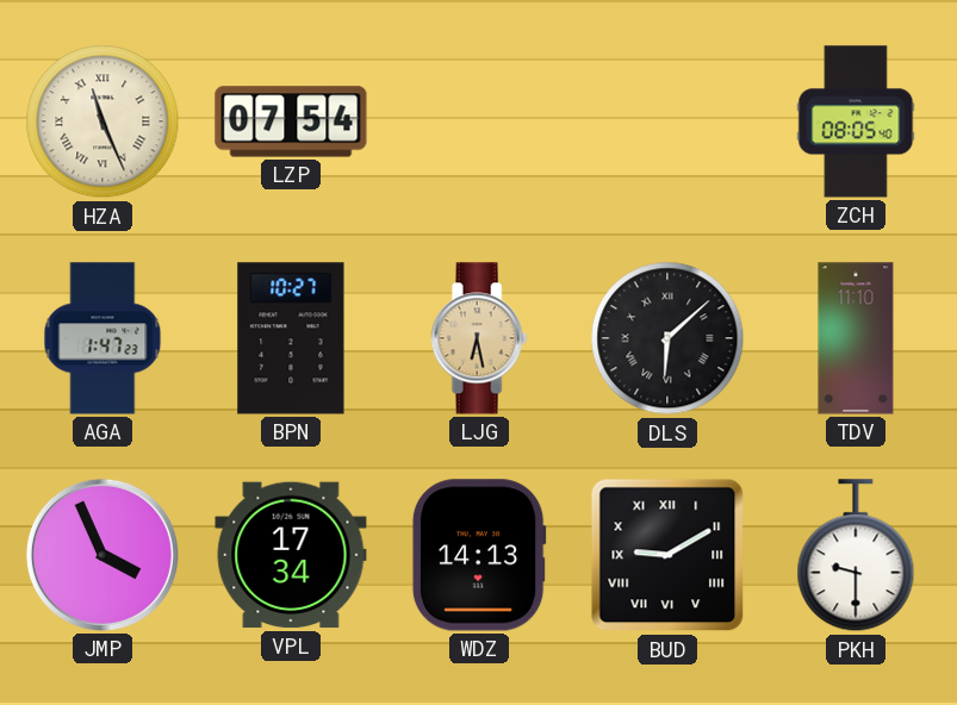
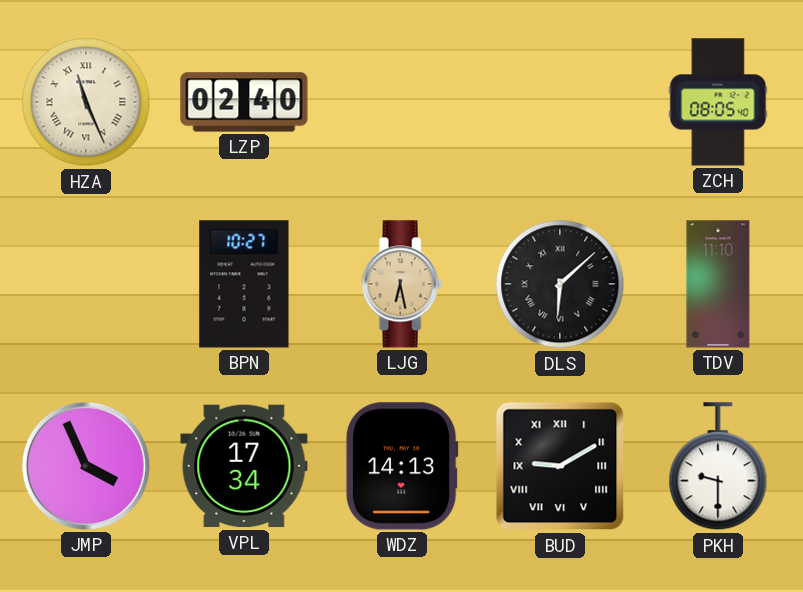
LZP: 07:54 -> 02:40
AGA: 1:47 -> none
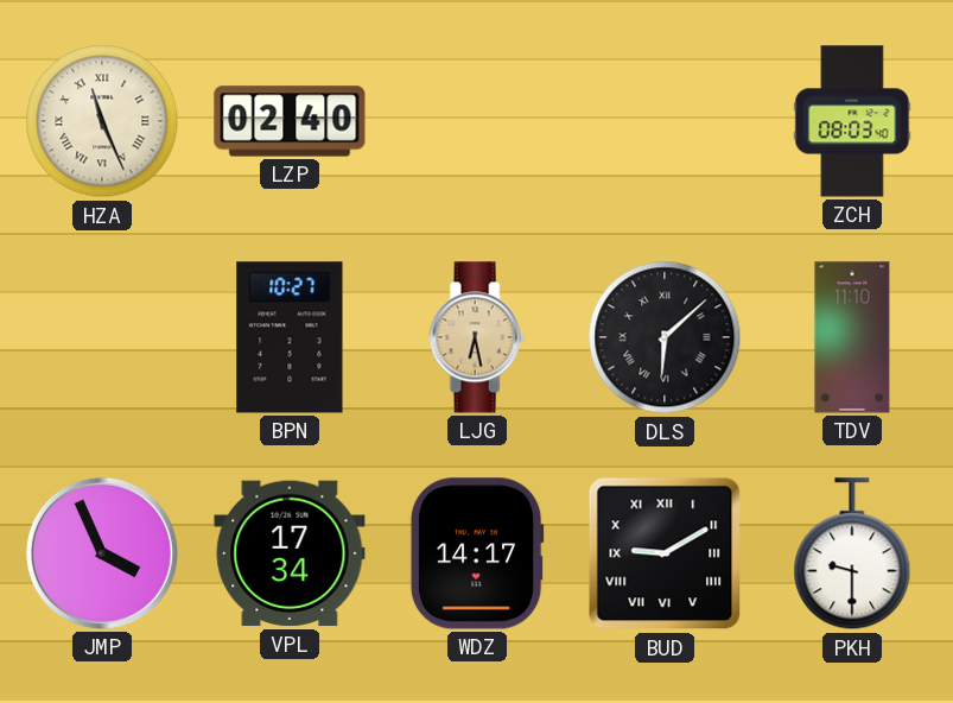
ZCH: 08:05 -> 08:03
WDZ: 14:13 -> 14:17
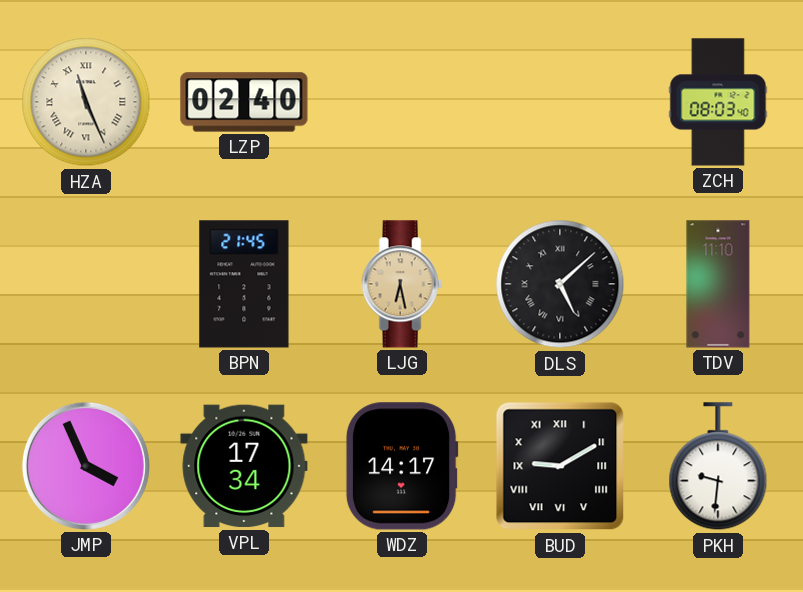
BPN: 10:27 -> 21:45
DLS: 6:08 -> 5:08
PKH: 9:30 -> 9:31
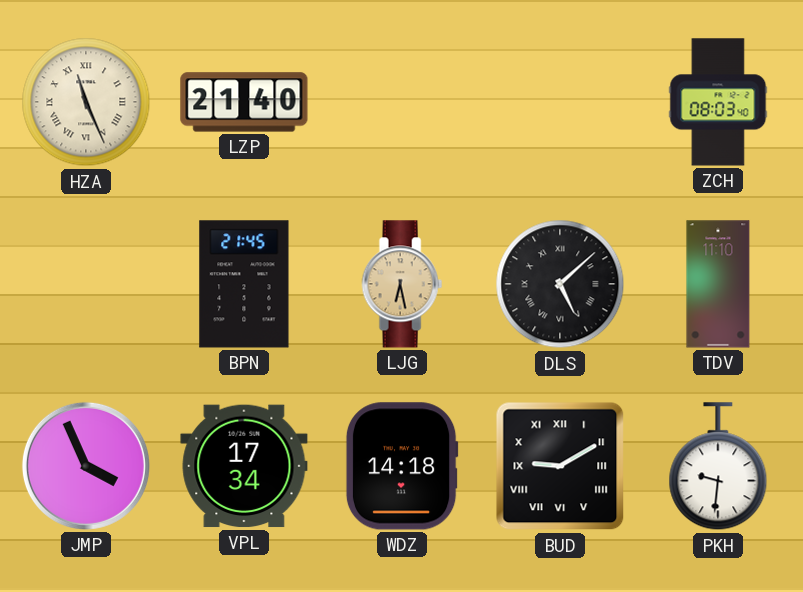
LZP: 02:40 -> 21:40
WDZ: 14:17 -> 14:18
